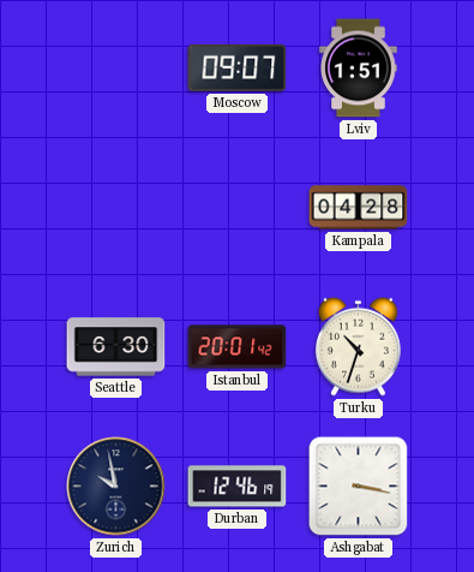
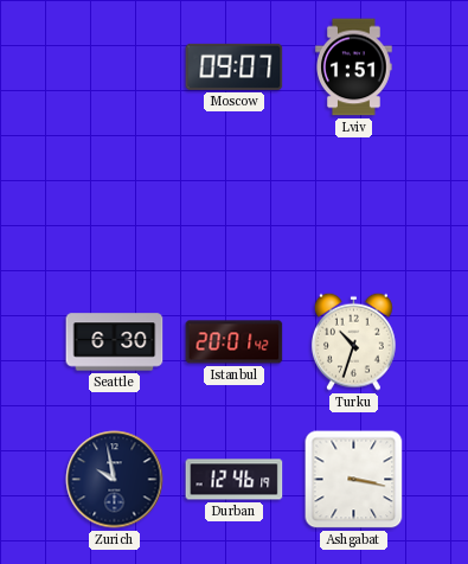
Kampala: 04:28 -> none
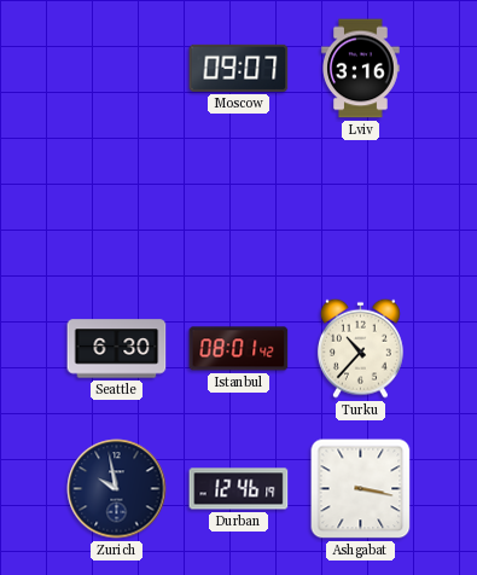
Lviv: 1:51 -> 3:16
Istanbul: 20:01 -> 08:01
Turku: 10:33 -> 10:37
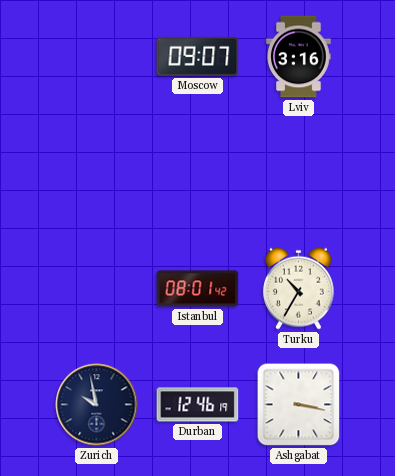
Seattle: 6:30 -> none
Turku: 10:37 -> 10:35
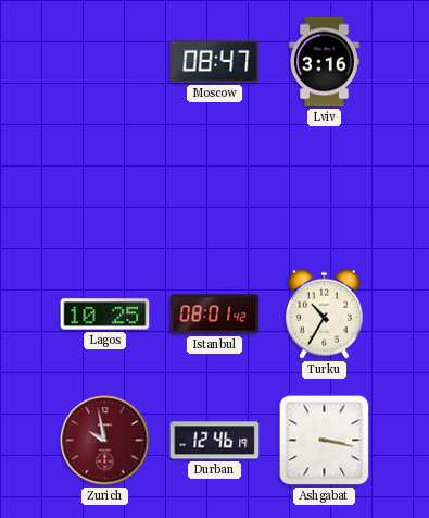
Moscow: 09:07 -> 08:47
Lagos: none -> 10:25
Zurich dial: navy -> burgundy
